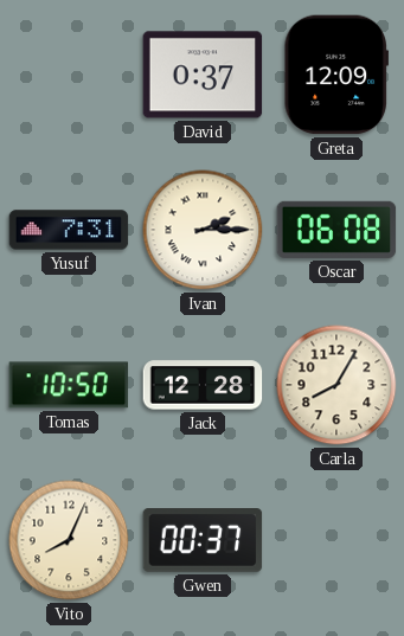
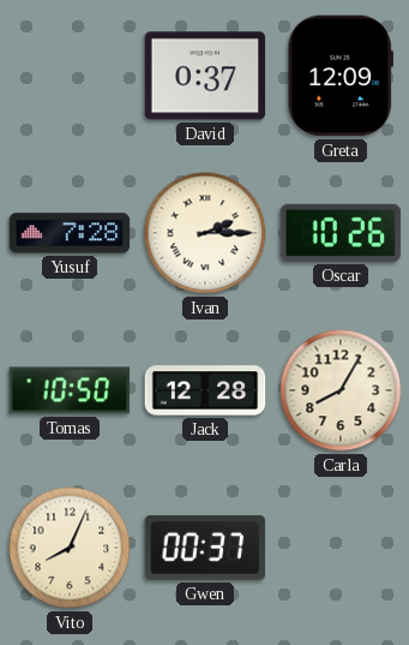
Yusuf: 7:31 -> 7:28
Oscar: 06:08 -> 10:26
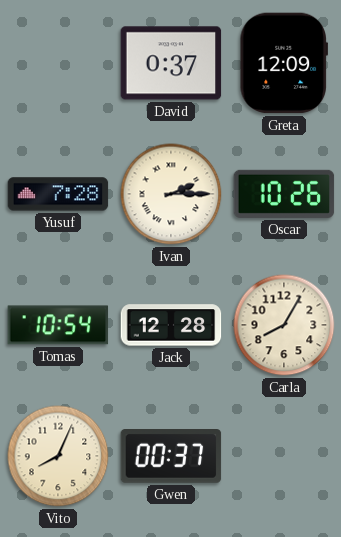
Tomas: 10:50 -> 10:54
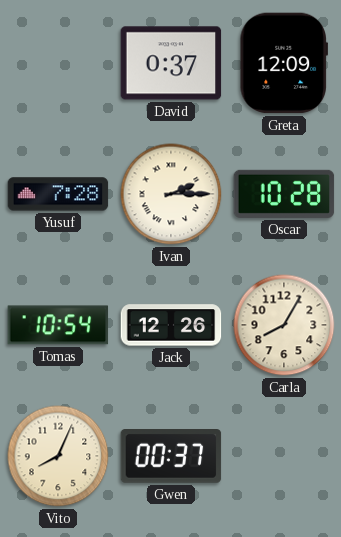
Oscar: 10:26 -> 10:28
Jack: 12:28 -> 12:26
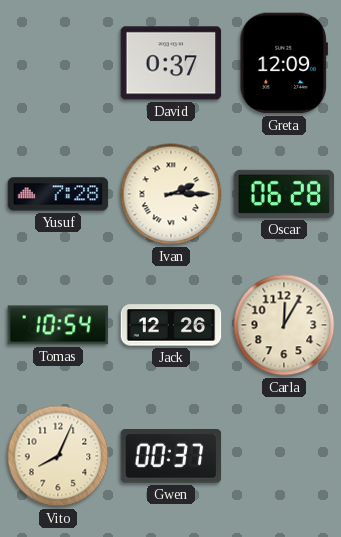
Oscar: 10:28 -> 06:28
Carla: 8:05 -> 12:05
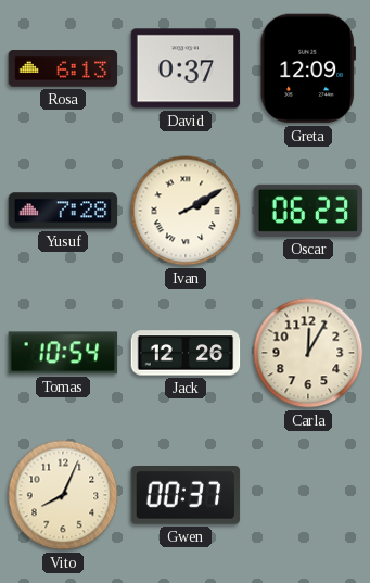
Rosa: none -> 6:13
Ivan: 2:15 -> 2:10
Oscar: 06:28 -> 06:23
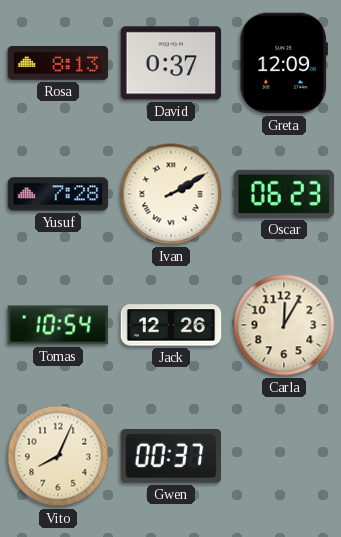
Rosa: 6:13 -> 8:13
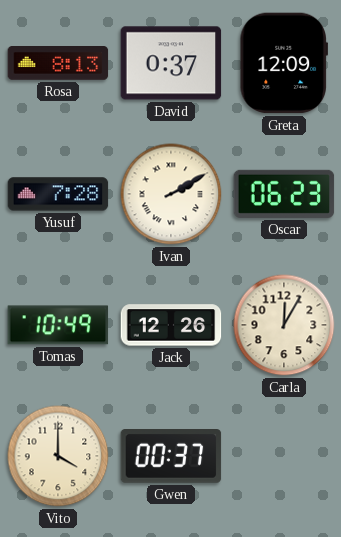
Tomas: 10:54 -> 10:49
Vito: 8:04 -> 4:00
